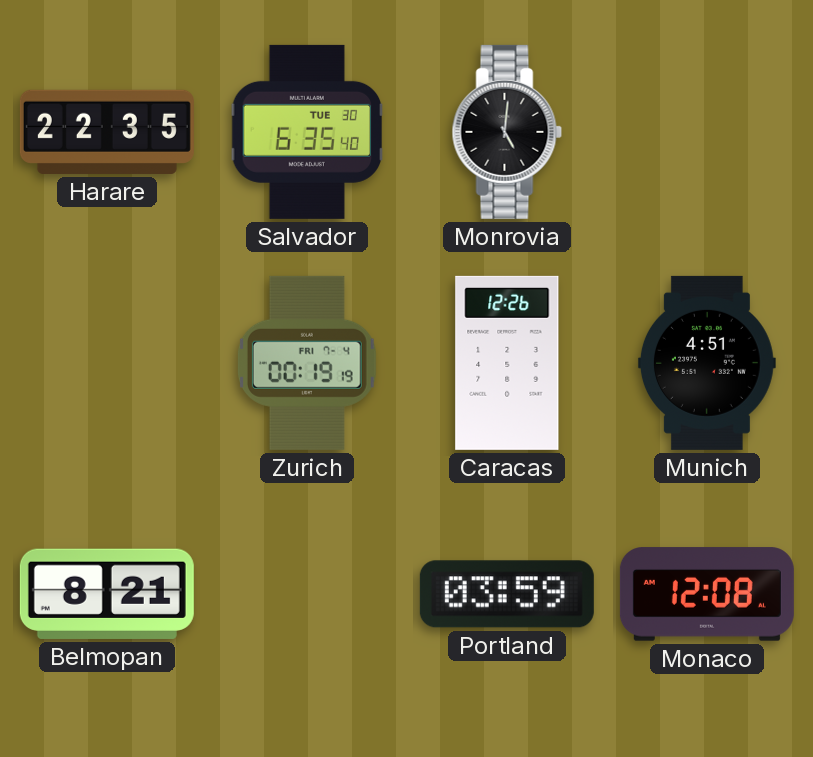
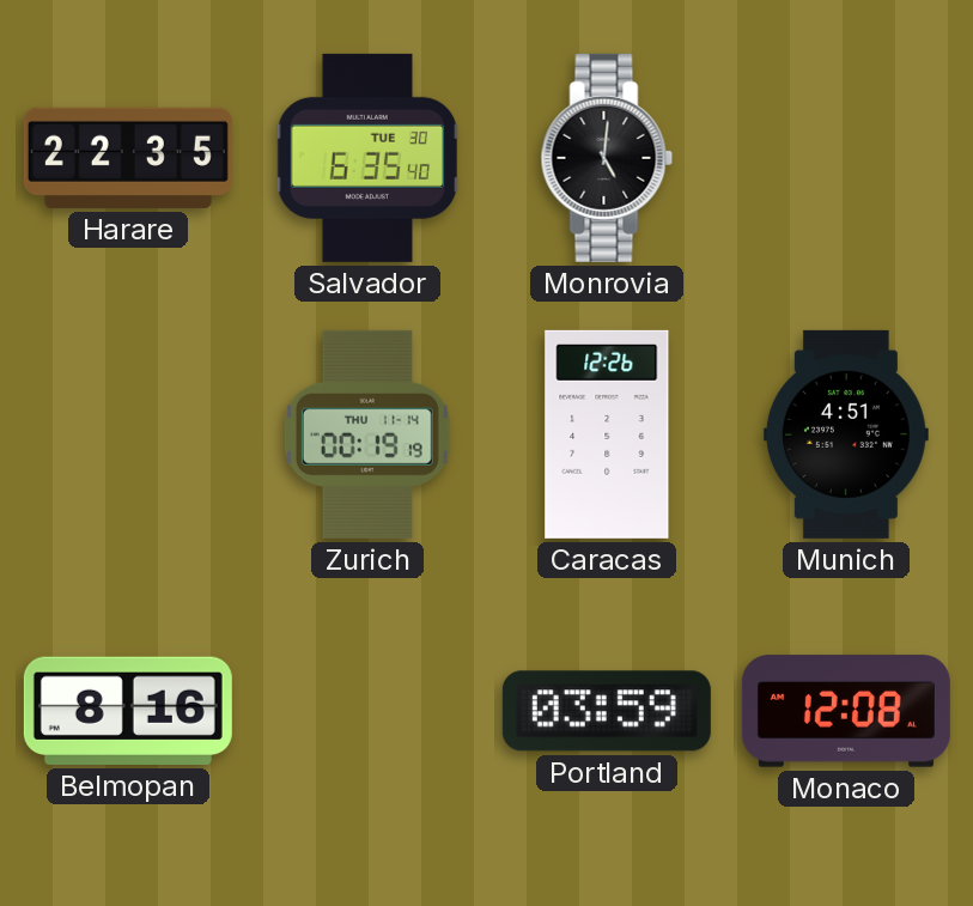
Zurich date: FRI 7-4 -> THU 11-14
Belmopan: 8:21 -> 8:16
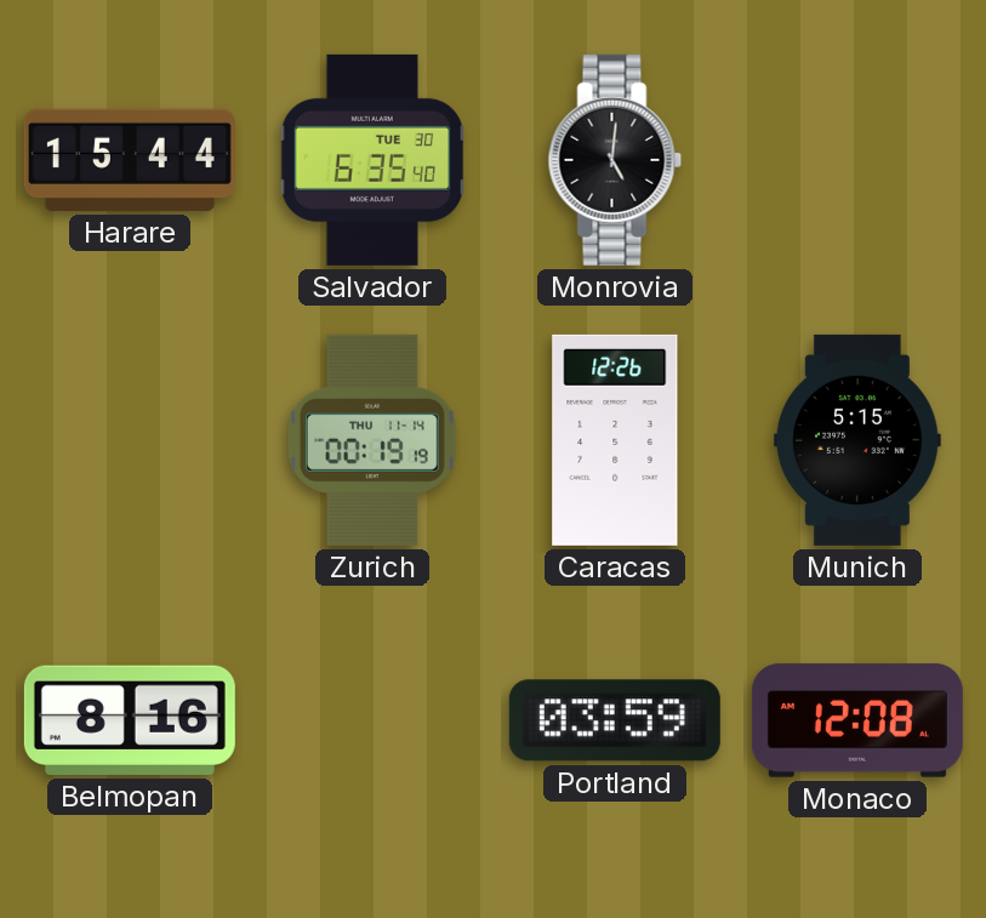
Harare: 22:35 -> 15:44
Munich: 4:51 -> 5:15
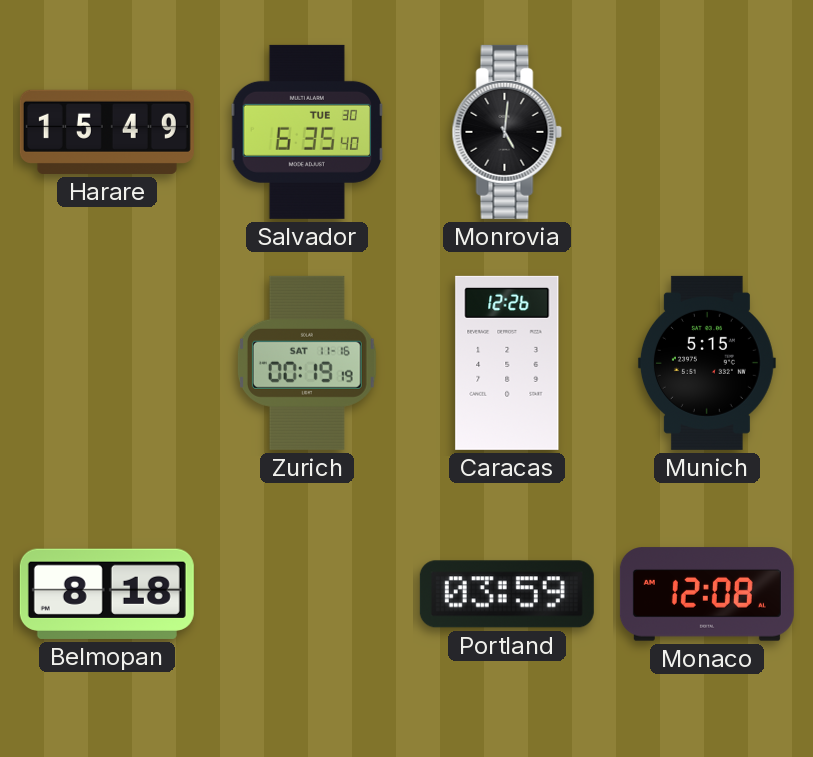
Harare: 15:44 -> 15:49
Zurich date: THU 11-14 -> SAT 11-16
Belmopan: 8:16 -> 8:18
